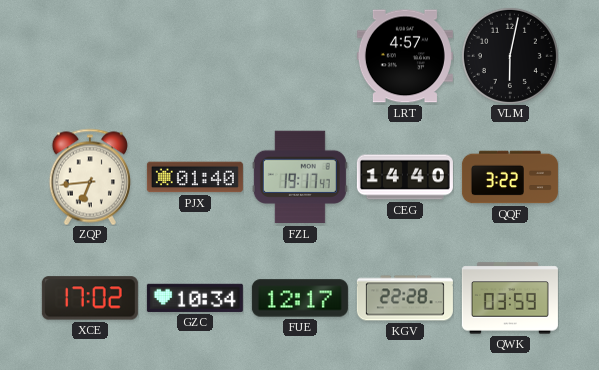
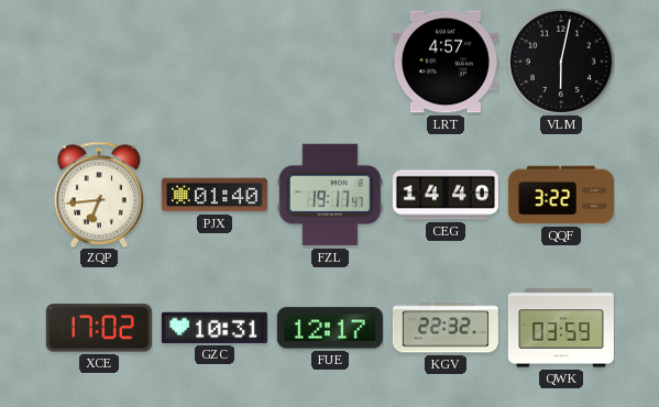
GZC: 10:34 -> 10:31
KGV: 22:28 -> 22:32
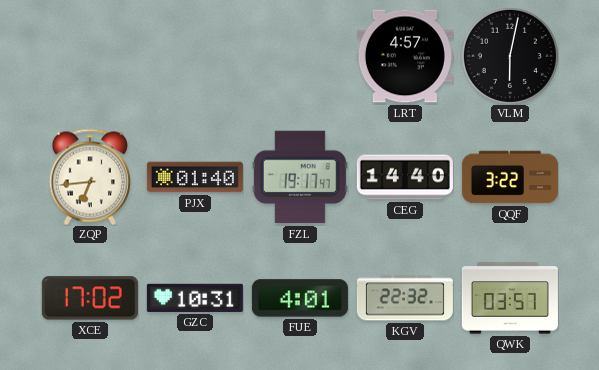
FUE: 12:17 -> 4:01
QWK: 03:59 -> 03:57
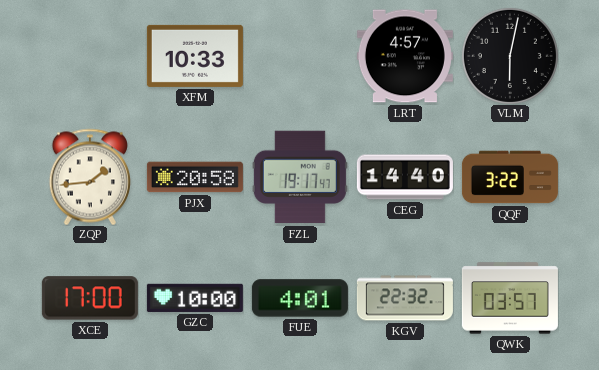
XFM: none -> 10:33
ZQP: 6:44 -> 1:44
PJX: 01:40 -> 20:58
XCE: 17:02 -> 17:00
GZC: 10:31 -> 10:00
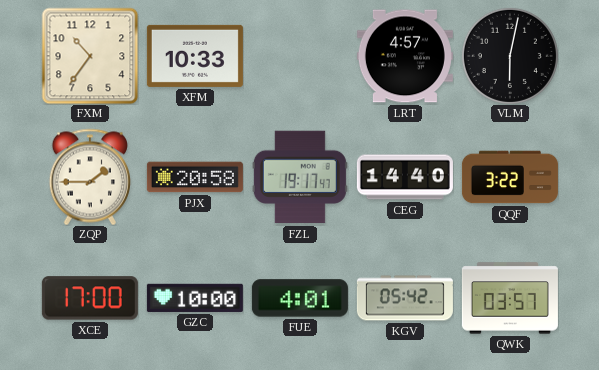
FXM: none -> 10:36
ZQP: 1:44 -> 1:45
KGV: 22:32 -> 05:42
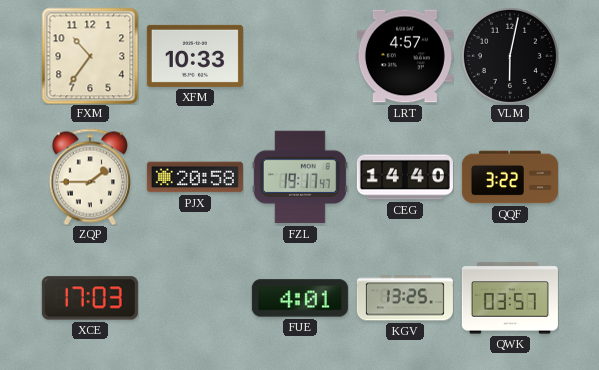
XCE: 17:00 -> 17:03
GZC: 10:00 -> none
KGV: 05:42 -> 13:25
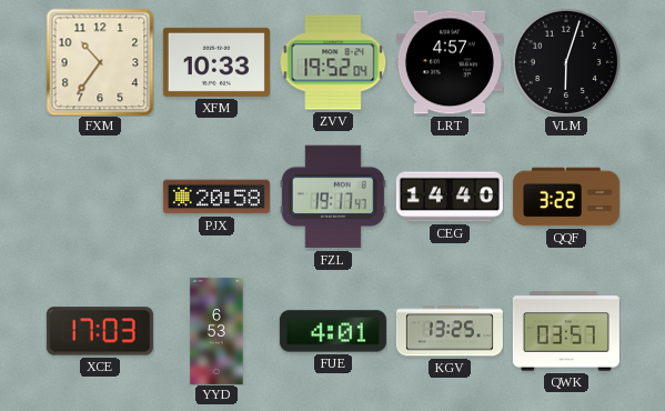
ZVV: none -> 19:52
VLM: 6:02 -> 6:03
ZQP: 1:45 -> none
YYD: none -> 6:53
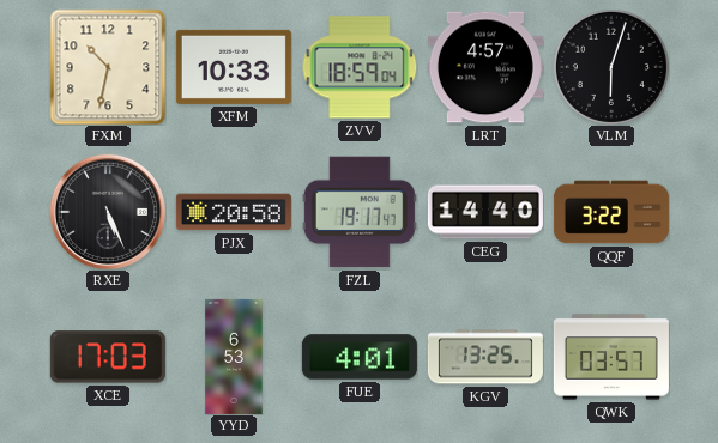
FXM: 10:36 -> 10:32
ZVV: 19:52 -> 18:59
RXE: none -> 5:26
